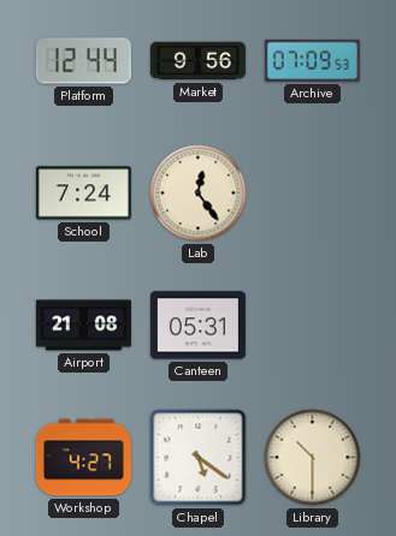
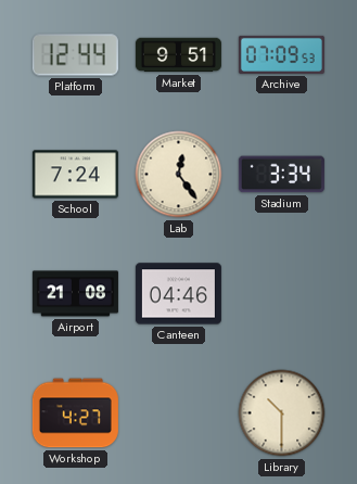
Market: 9:56 -> 9:51
Stadium: none -> 3:34
Canteen: 05:31 -> 04:46
Chapel: 5:21 -> none
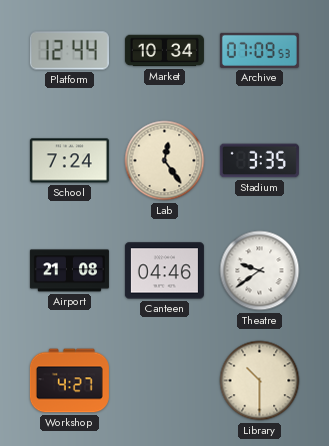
Market: 9:51 -> 10:34
Stadium: 3:34 -> 3:35
Theatre: none -> 9:39
